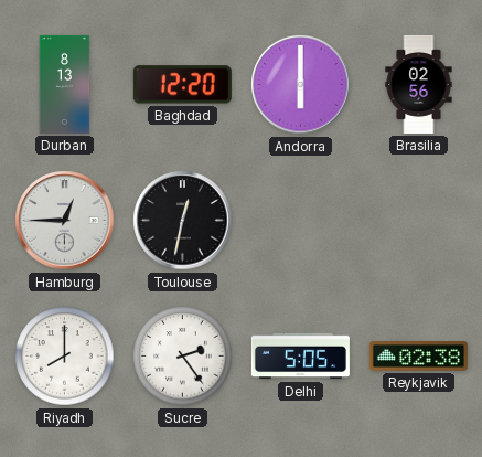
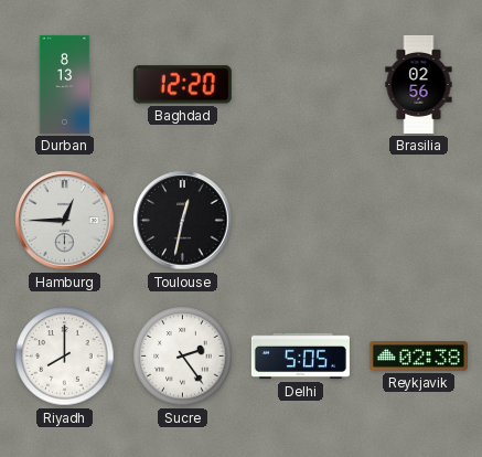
Andorra: 6:00 -> none
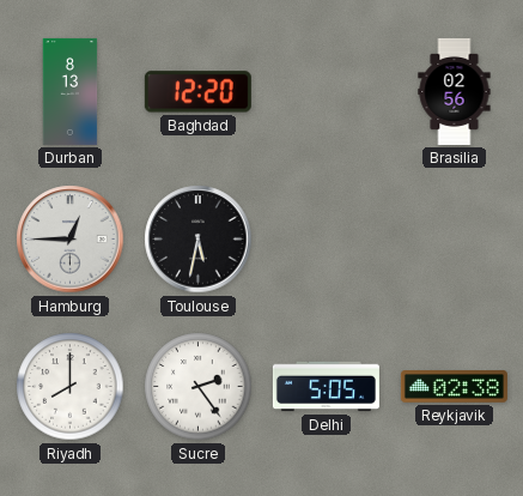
Toulouse: 12:32 -> 5:32
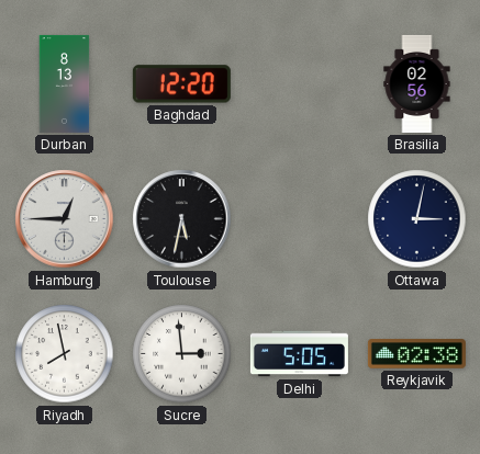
Ottawa: none -> 3:02
Riyadh: 8:00 -> 7:58
Sucre: 2:24 -> 2:59
